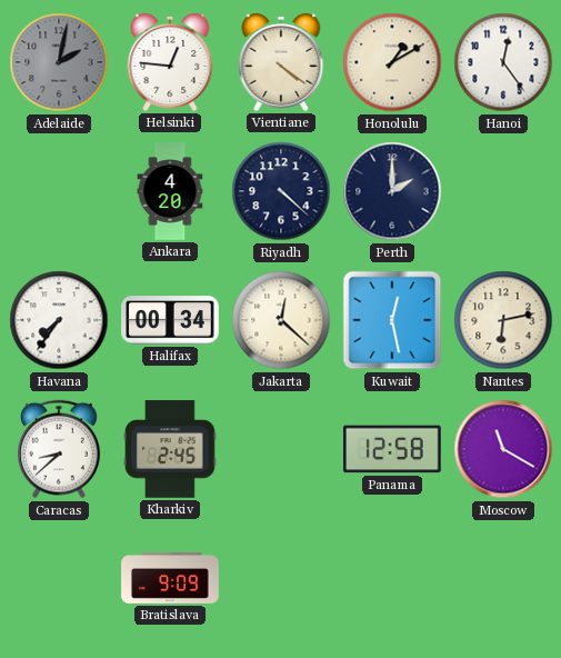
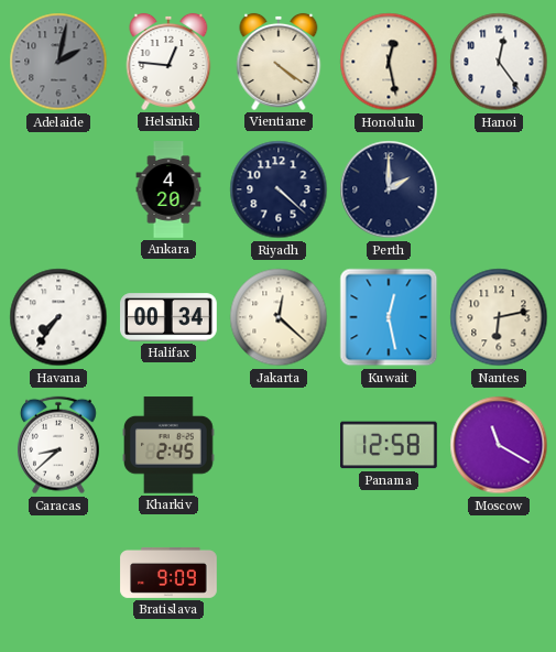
Honolulu: 1:10 -> 12:28
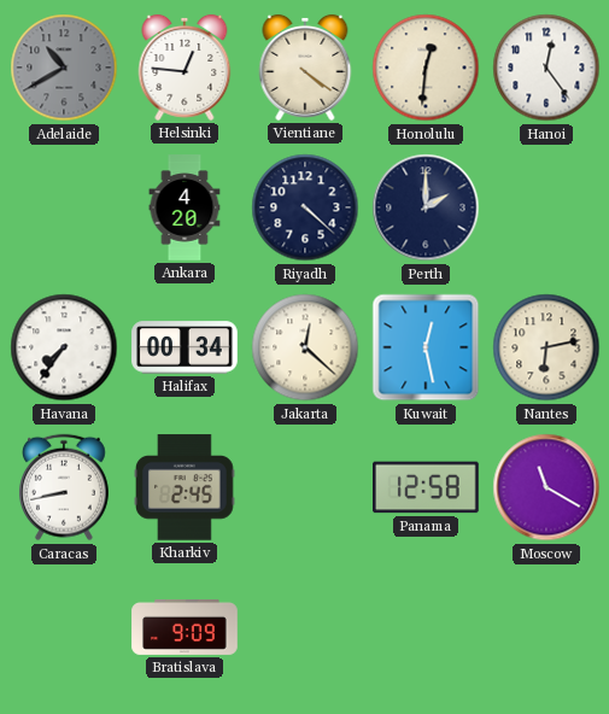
Adelaide: 2:02 -> 10:40
Honolulu: 12:28 -> 12:31
Caracas: 8:38 -> 8:43
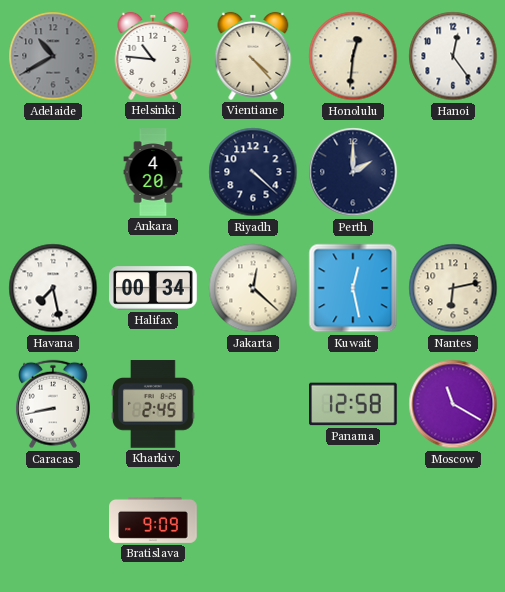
Helsinki: 12:46 -> 10:46
Vientiane: 4:21 -> 4:23
Havana: 7:36 -> 7:28
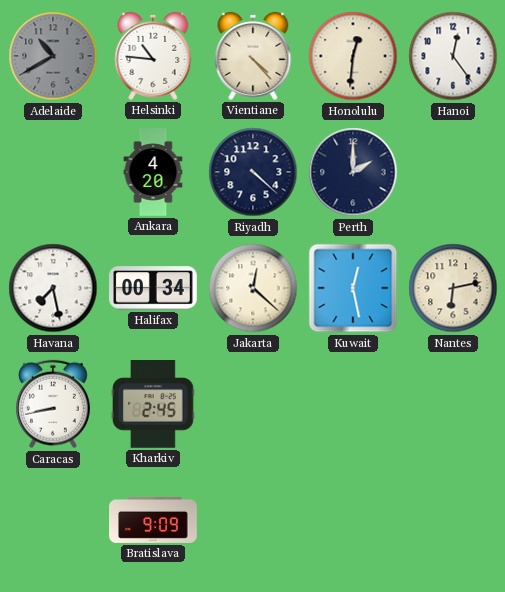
Panama: 12:58 -> none
Moscow: 11:20 -> none
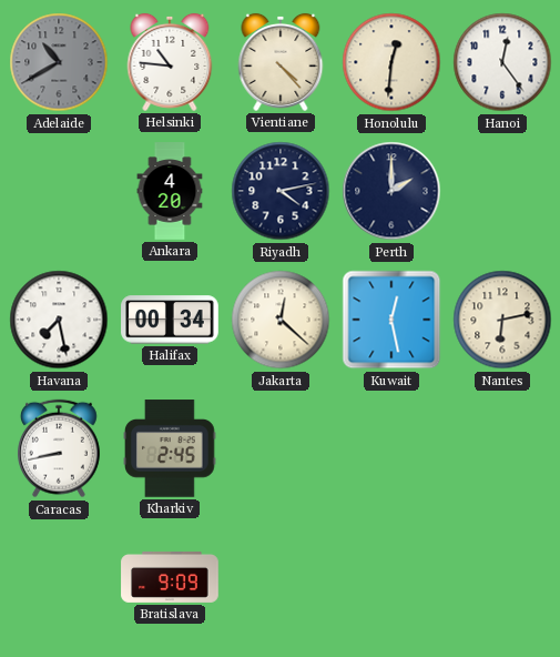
Riyadh: 4:22 -> 4:13
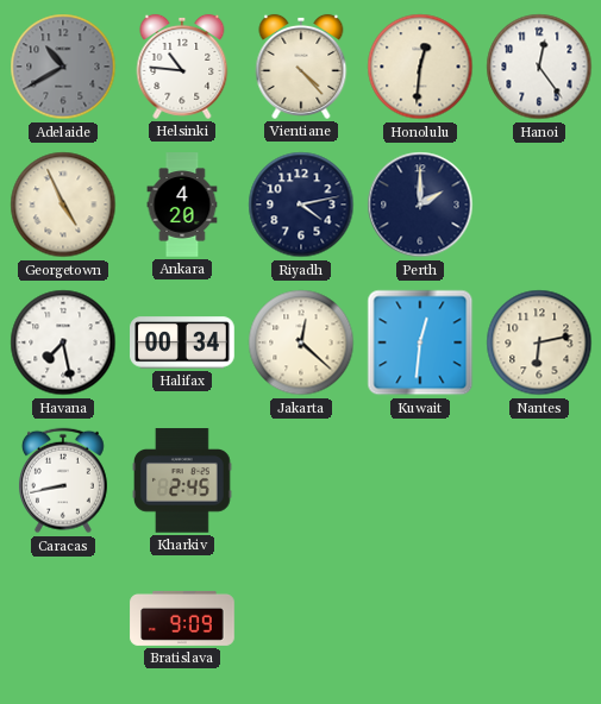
Georgetown: none -> 4:56
Kuwait: 12:28 -> 12:31
